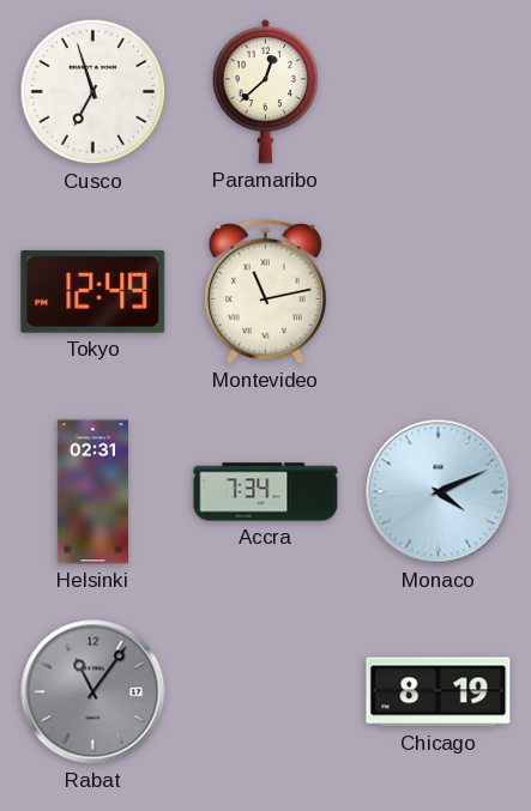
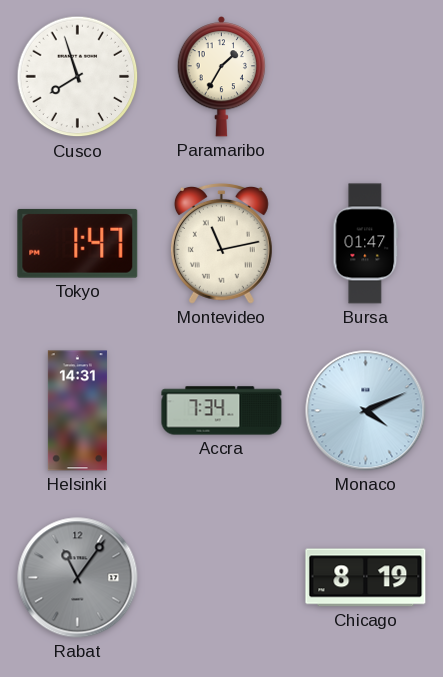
Cusco: 6:57 -> 7:57
Paramaribo: 12:38 -> 1:35
Tokyo: 12:49 -> 1:47
Bursa: none -> 01:47
Helsinki: 02:31 -> 14:31
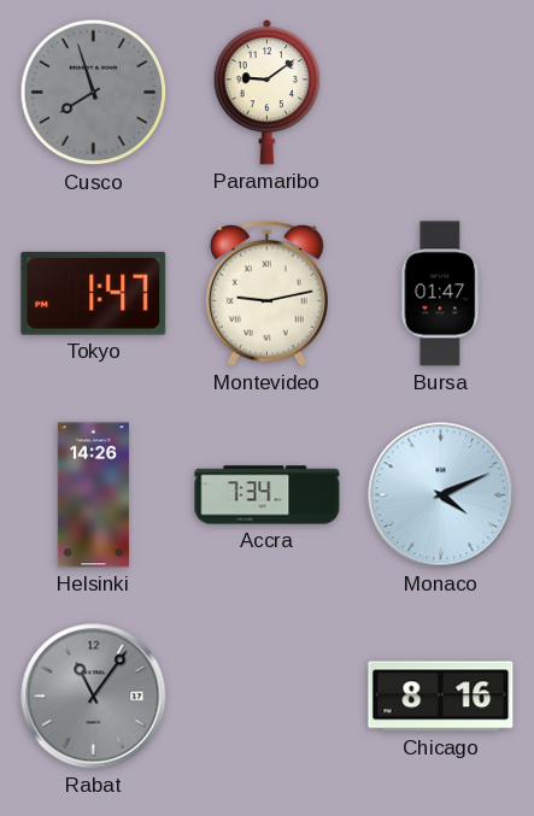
Cusco dial: white -> grey
Paramaribo: 1:35 -> 9:09
Montevideo: 11:13 -> 9:13
Helsinki: 14:31 -> 14:26
Chicago: 8:19 -> 8:16
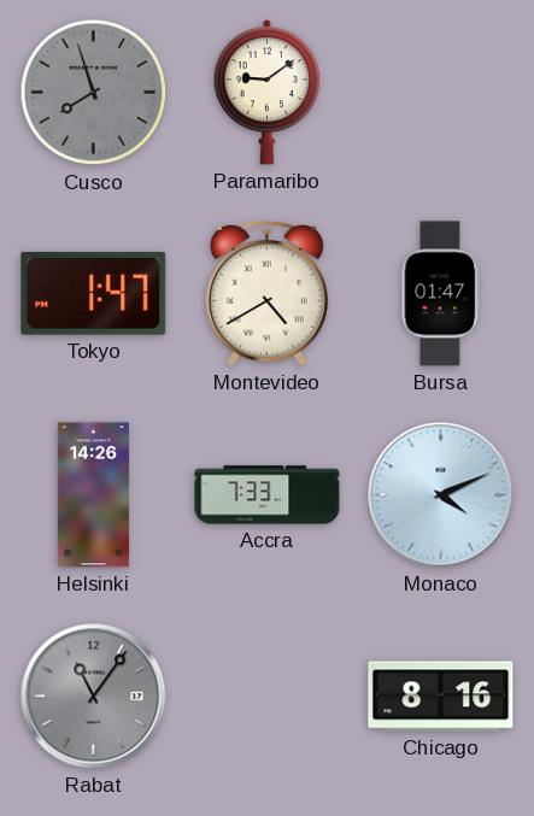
Montevideo: 9:13 -> 4:40
Accra: 7:34 -> 7:33
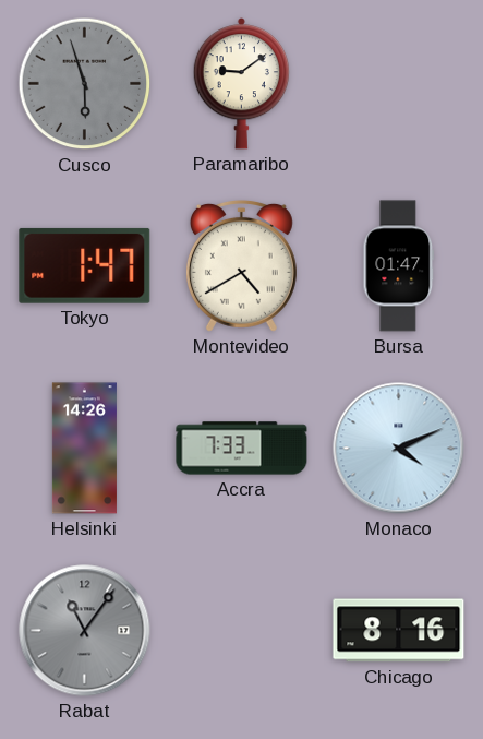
Cusco: 7:57 -> 5:57
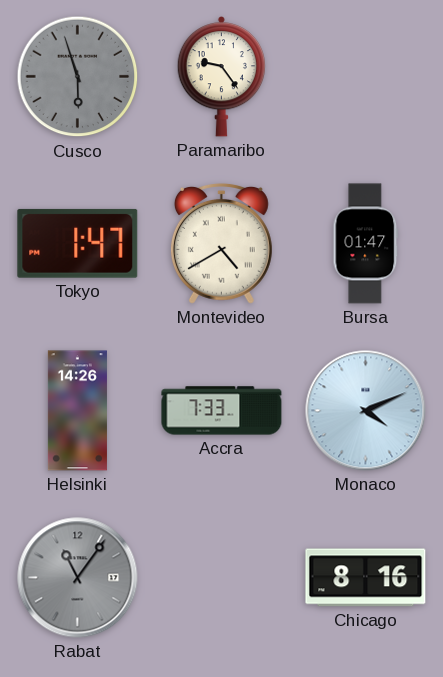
Paramaribo: 9:09 -> 9:24
